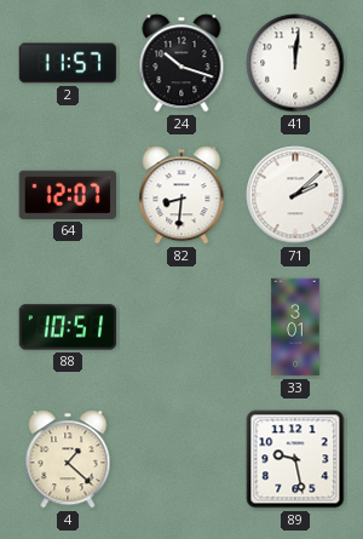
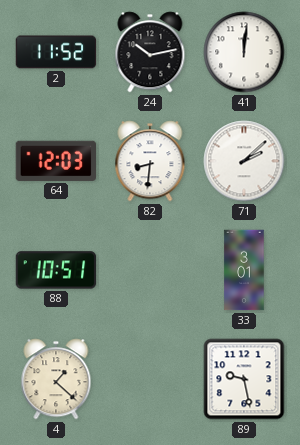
2: 11:57 -> 11:52
24: 10:18 -> 10:13
64: 12:07 -> 12:03
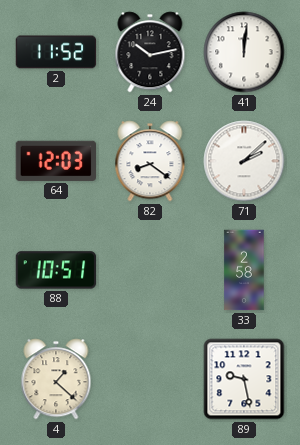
82: 8:31 -> 8:21
33: 3:01 -> 2:58
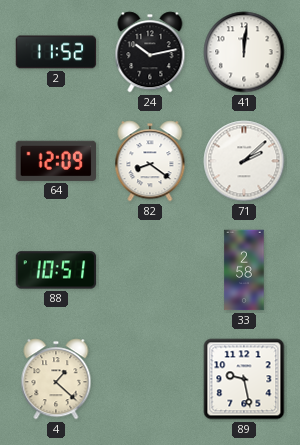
64: 12:03 -> 12:09
